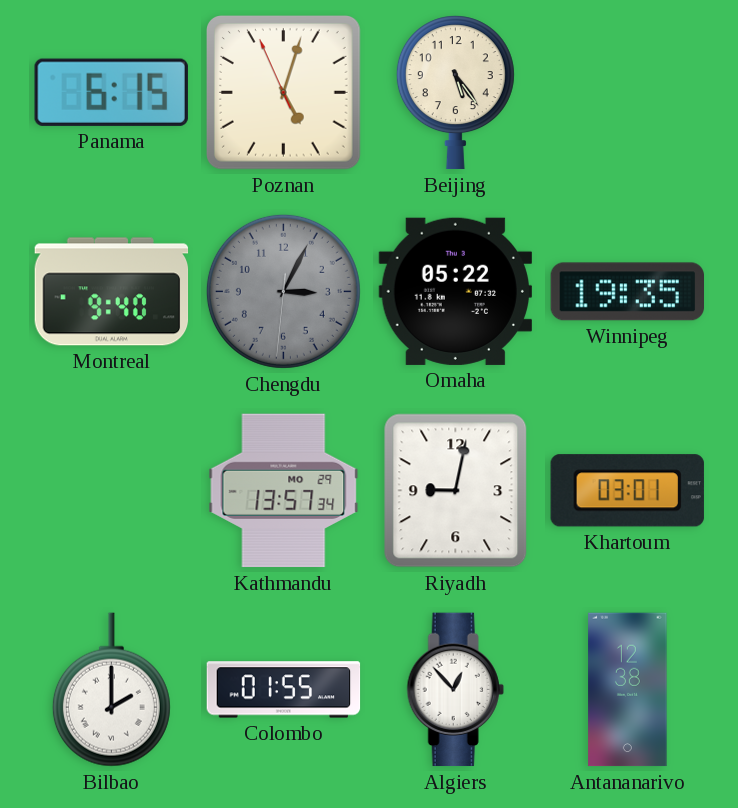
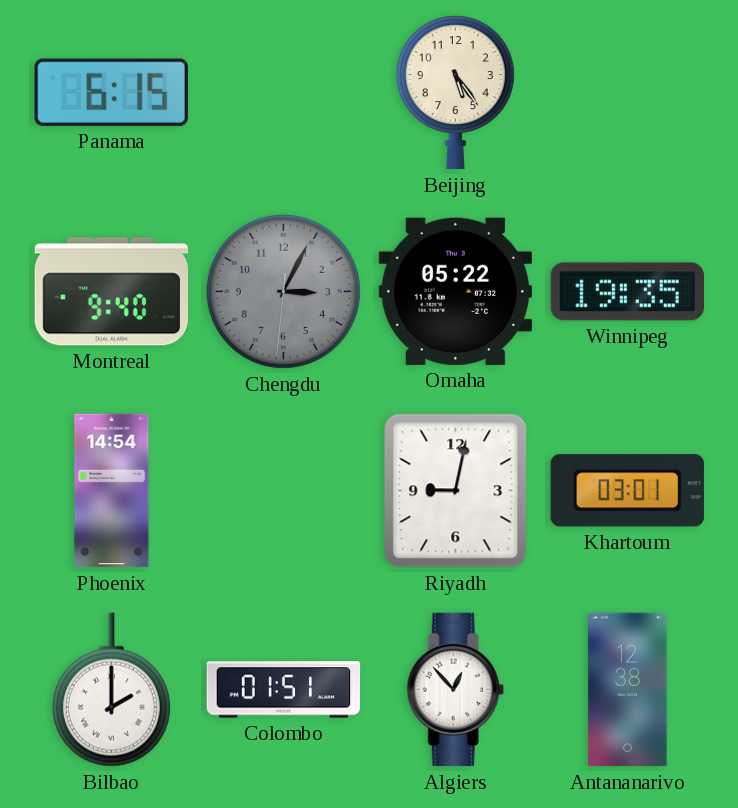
Poznan: 5:02 -> none
Phoenix: none -> 14:54
Kathmandu: 13:57 -> none
Colombo: 01:55 -> 01:51
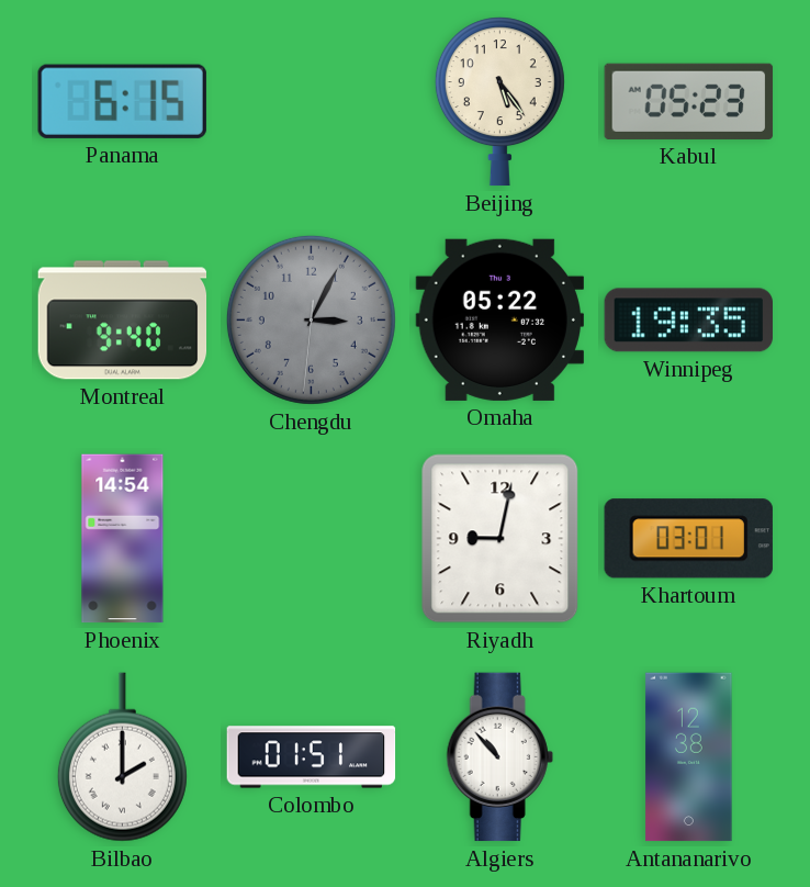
Kabul: none -> 05:23
Algiers: 12:53 -> 10:53
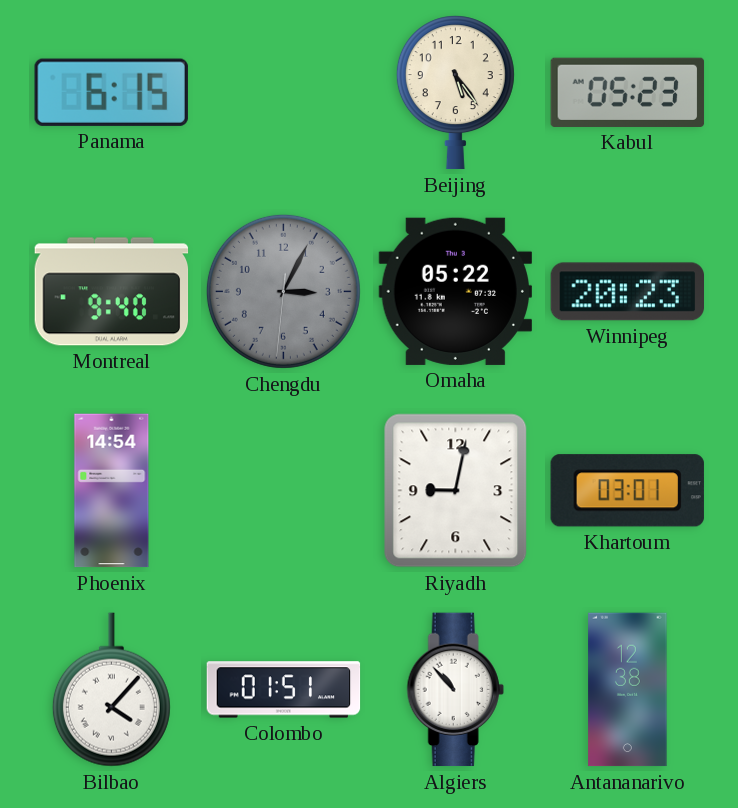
Winnipeg: 19:35 -> 20:23
Bilbao: 2:00 -> 4:07
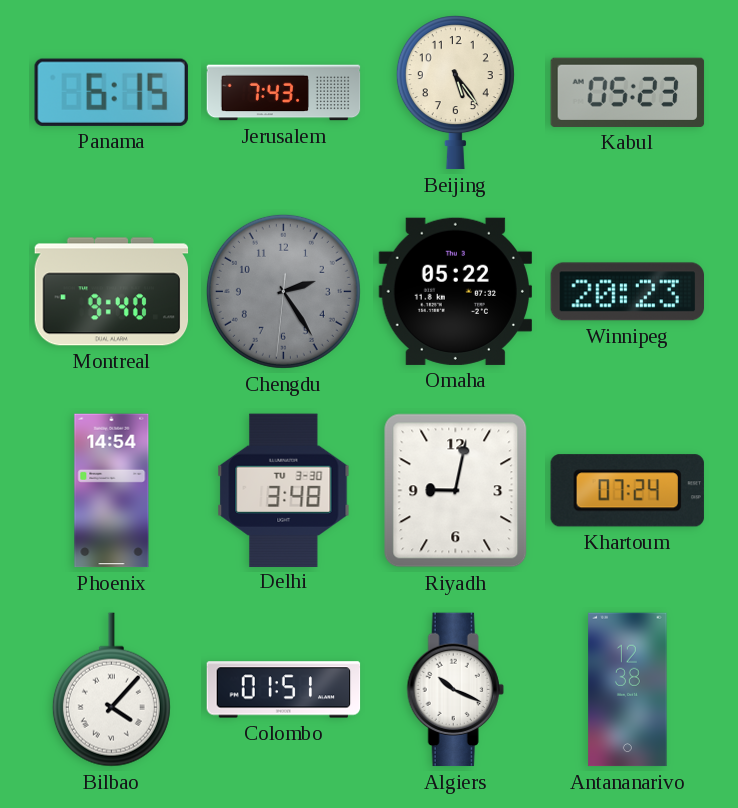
Jerusalem: none -> 7:43
Chengdu: 3:04 -> 2:24
Delhi: none -> 3:48
Khartoum: 03:01 -> 07:24
Algiers: 10:53 -> 10:19
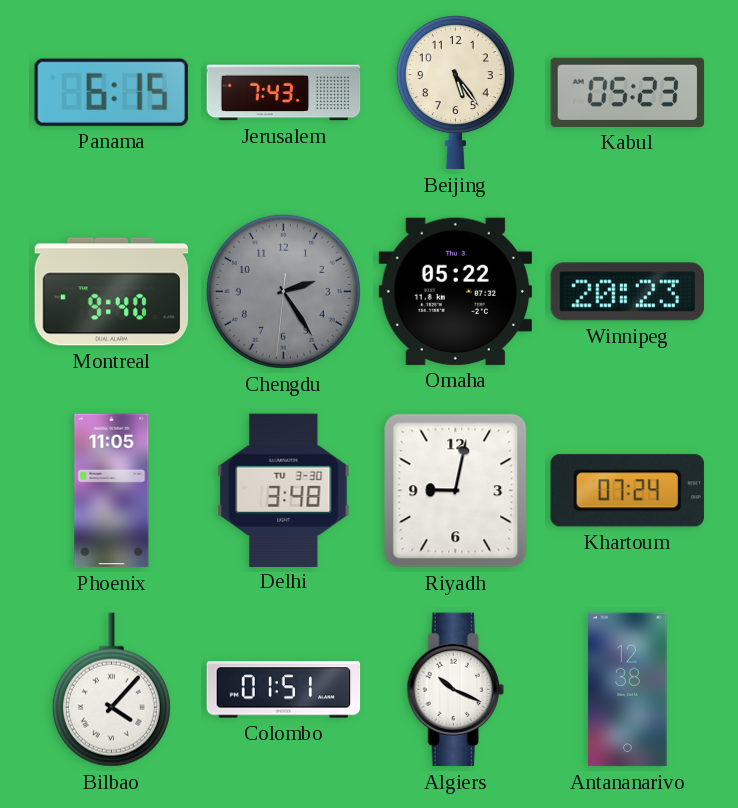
Phoenix: 14:54 -> 11:05
